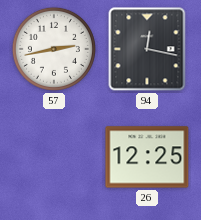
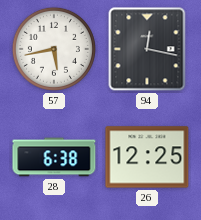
57: 2:43 -> 5:43
28: none -> 6:38
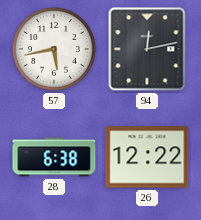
94: 12:17 -> 12:13
26: 12:25 -> 12:22
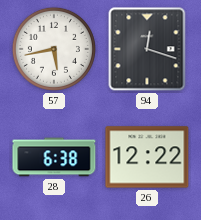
94: 12:13 -> 12:18
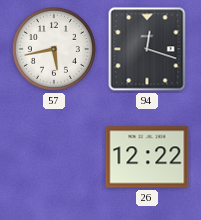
28: 6:38 -> none
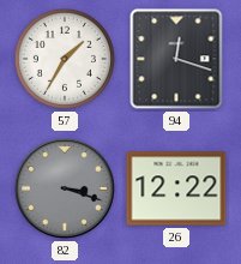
57: 5:43 -> 1:35
82: none -> 3:18
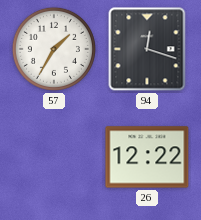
82: 3:18 -> none
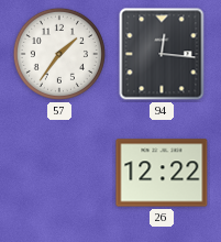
57: 1:35 -> 1:36
94: 12:18 -> 12:16
